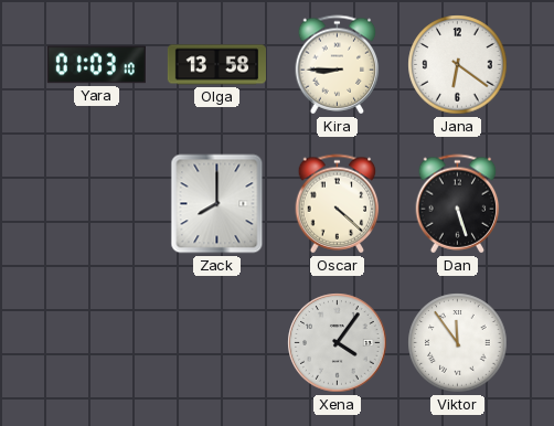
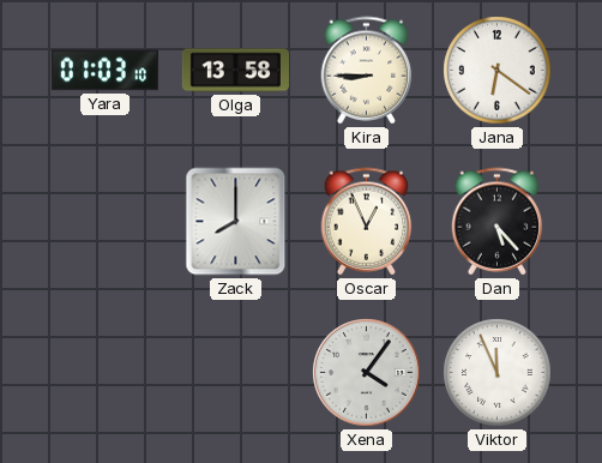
Oscar: 4:22 -> 12:56
Dan: 5:27 -> 5:23
Viktor: 11:54 -> 11:56
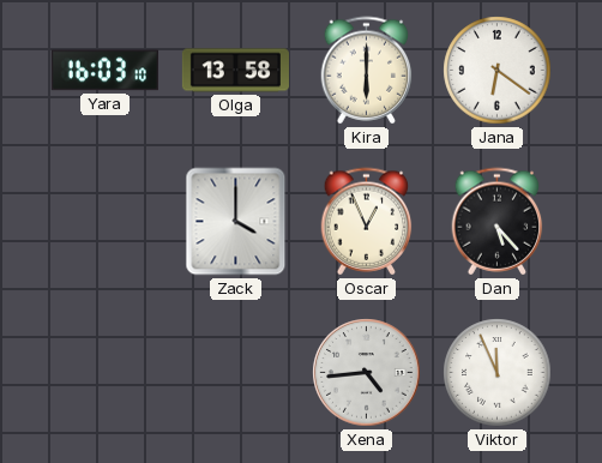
Yara: 01:03 -> 16:03
Kira: 8:45 -> 6:00
Zack: 8:00 -> 4:00
Xena: 4:06 -> 4:44
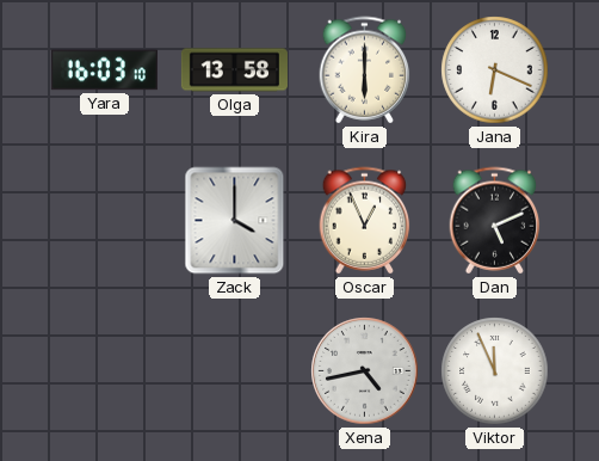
Jana: 6:21 -> 6:19
Dan: 5:23 -> 5:11
Xena: 4:44 -> 4:43
